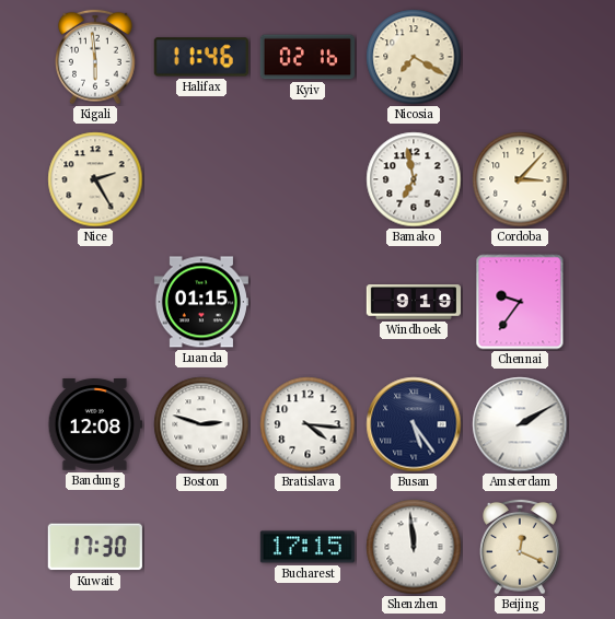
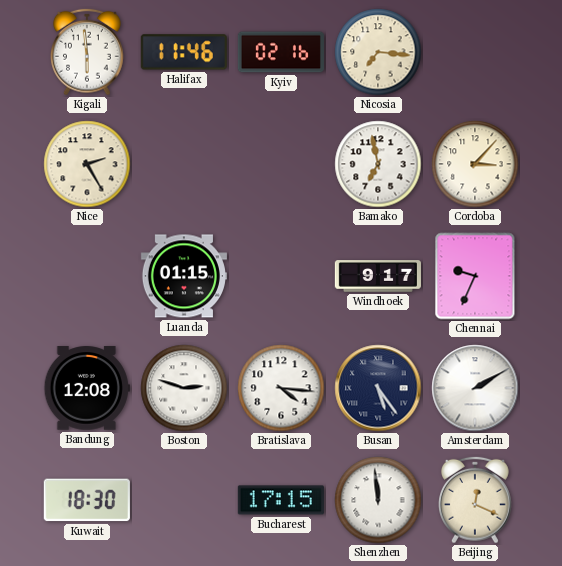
Nicosia: 7:20 -> 7:16
Windhoek: 9:19 -> 9:17
Chennai: 9:36 -> 9:34
Kuwait: 17:30 -> 18:30
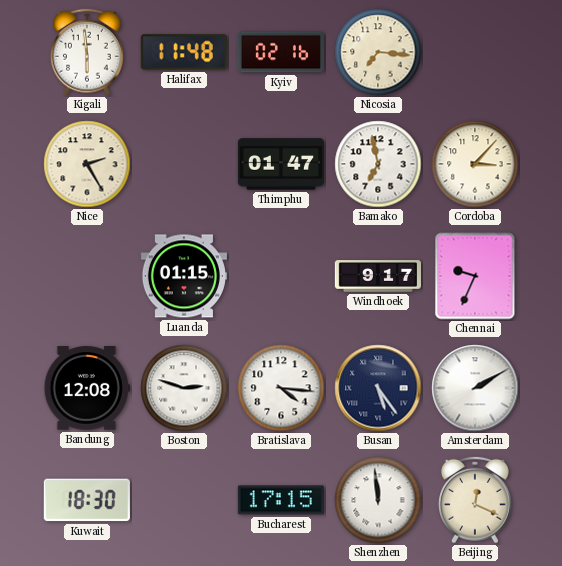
Halifax: 11:46 -> 11:48
Thimphu: none -> 01:47
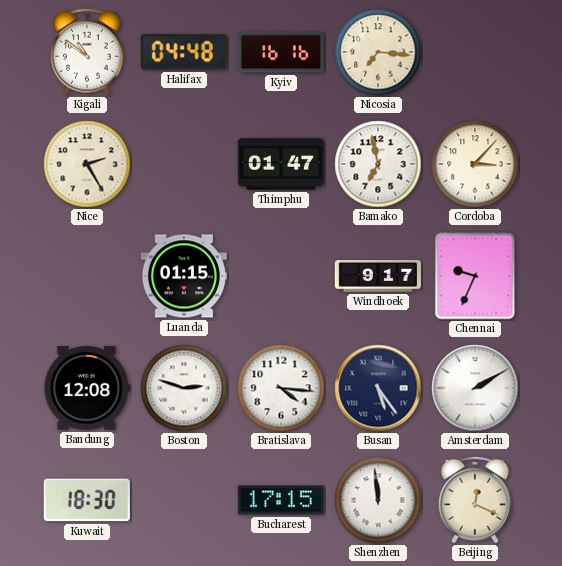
Kigali: 5:59 -> 10:51
Halifax: 11:48 -> 04:48
Kyiv: 02:16 -> 16:16
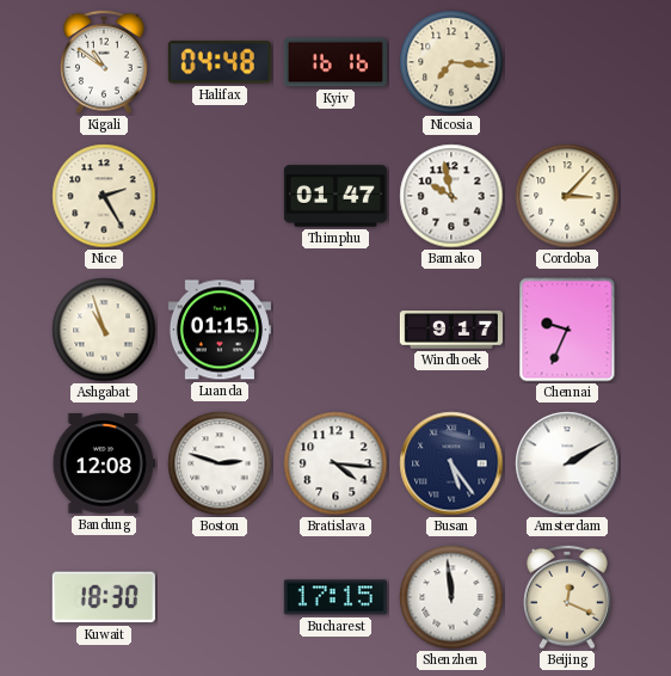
Bamako: 6:58 -> 9:58
Ashgabat: none -> 10:57
